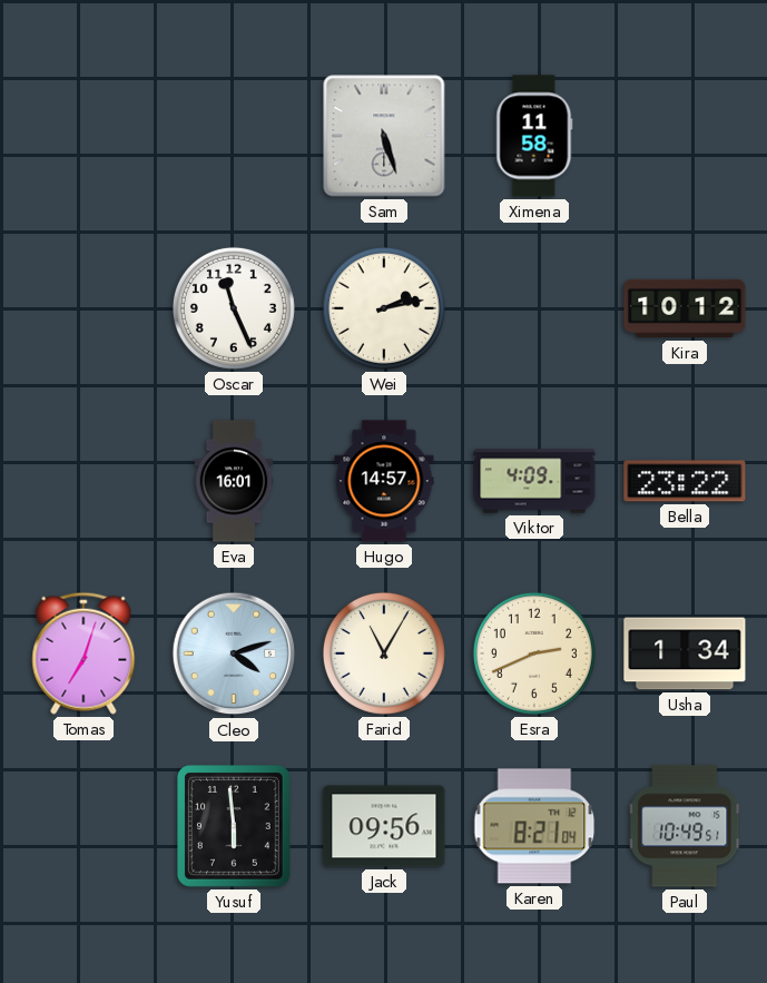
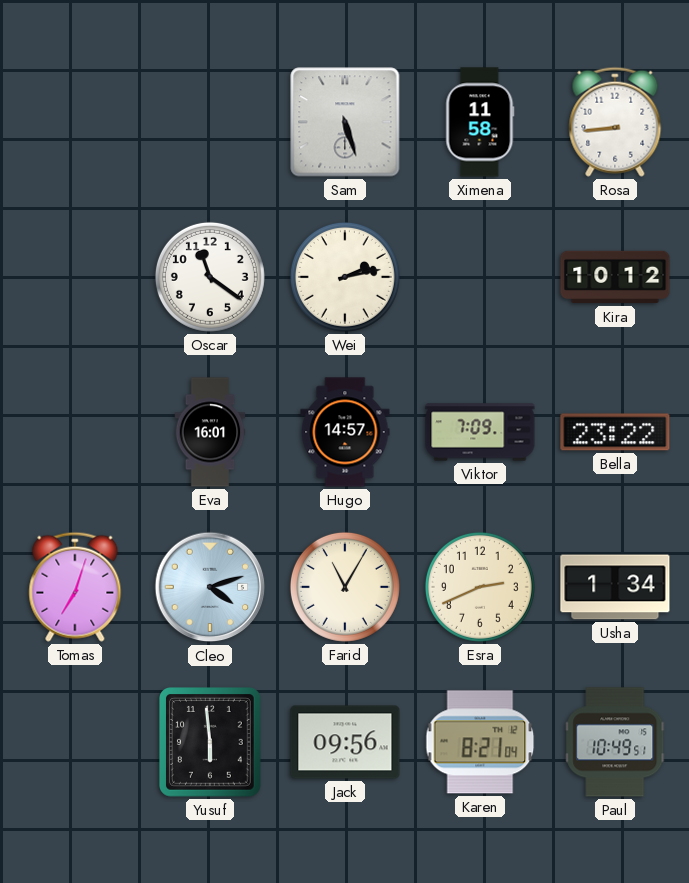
Rosa: none -> 8:44
Oscar: 11:26 -> 11:21
Viktor: 4:09 -> 7:09
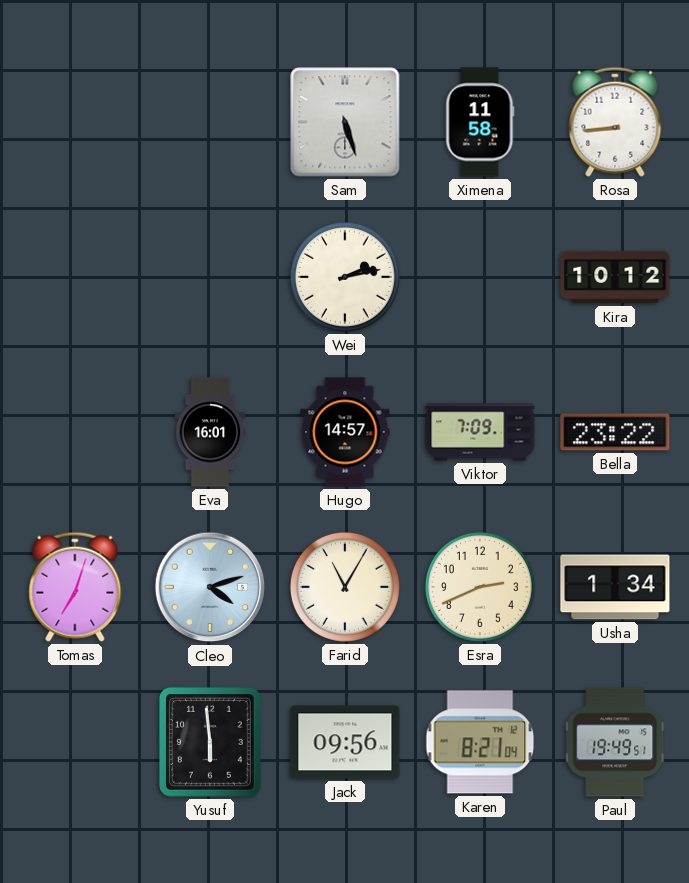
Oscar: 11:21 -> none
Paul: 10:49 -> 19:49
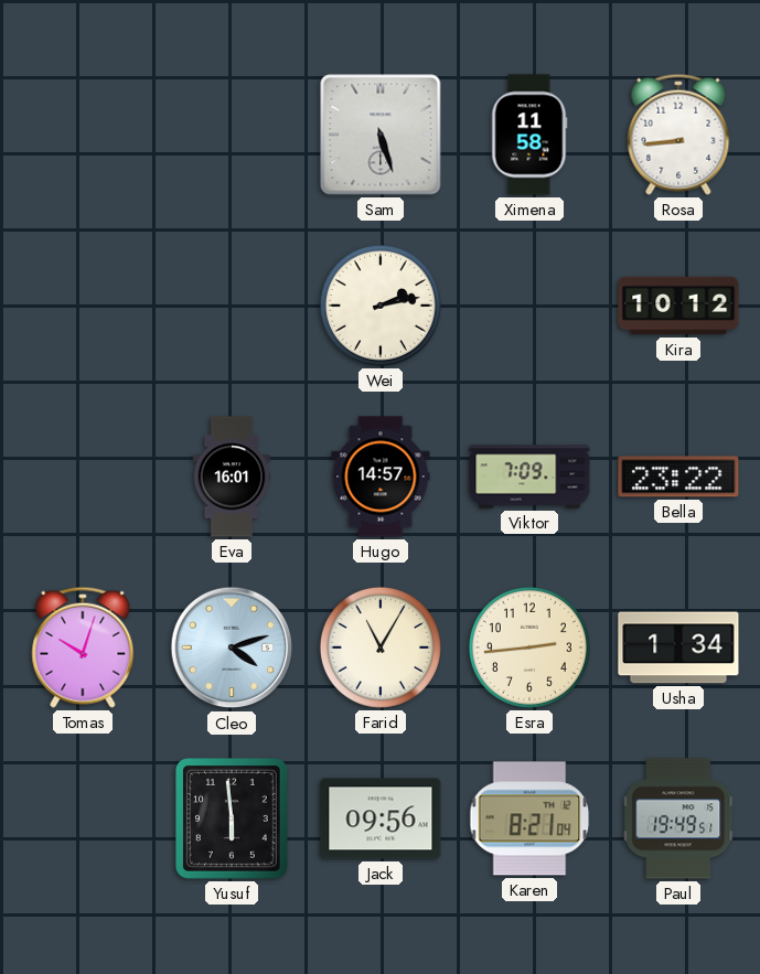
Tomas: 7:03 -> 10:03
Esra: 2:41 -> 2:44
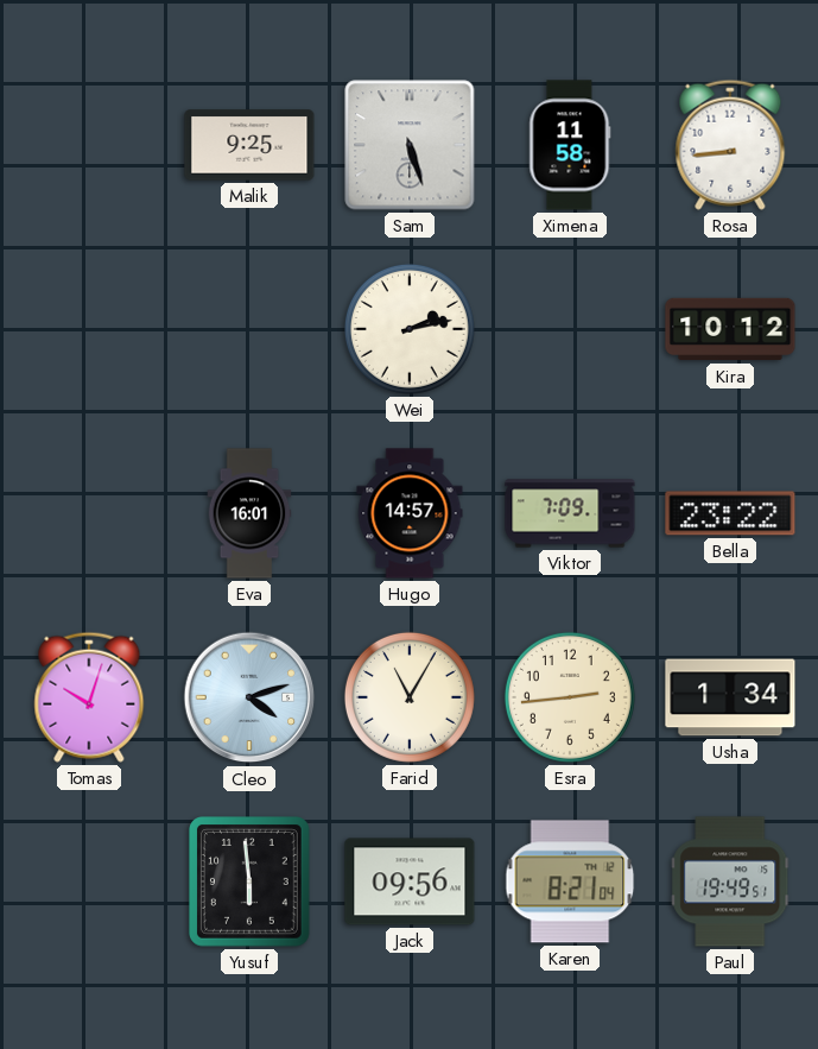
Malik: none -> 9:25
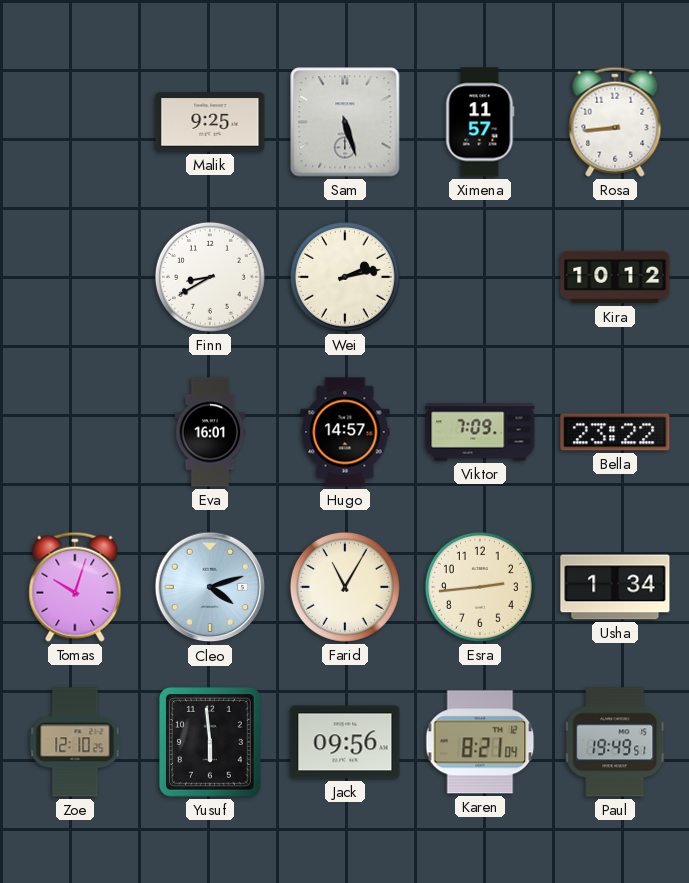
Ximena: 11:58 -> 11:57
Finn: none -> 8:40
Zoe: none -> 12:10
